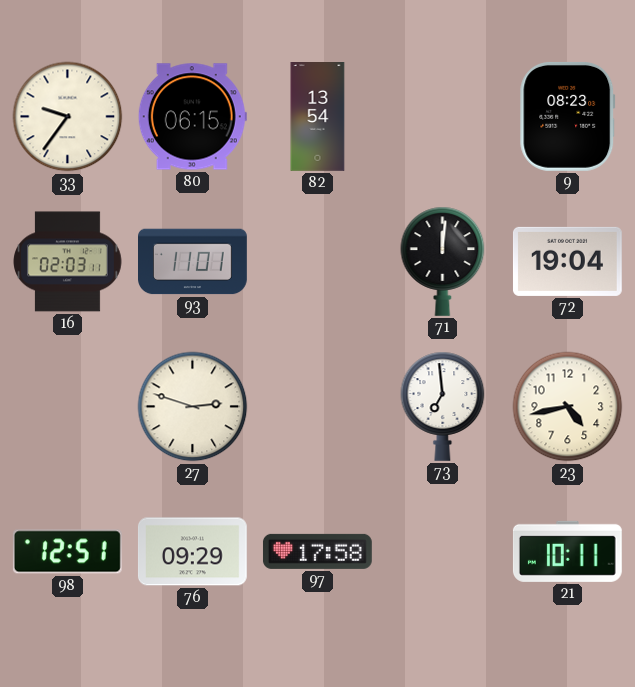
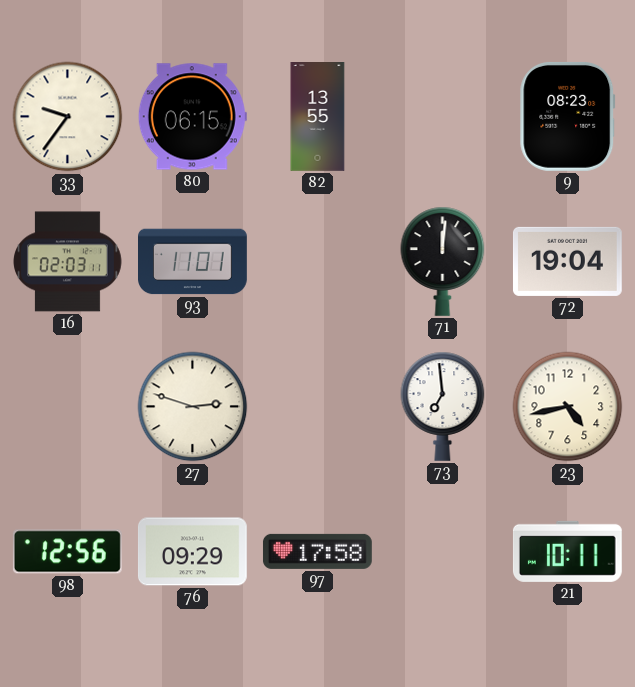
82: 13:54 -> 13:55
98: 12:51 -> 12:56
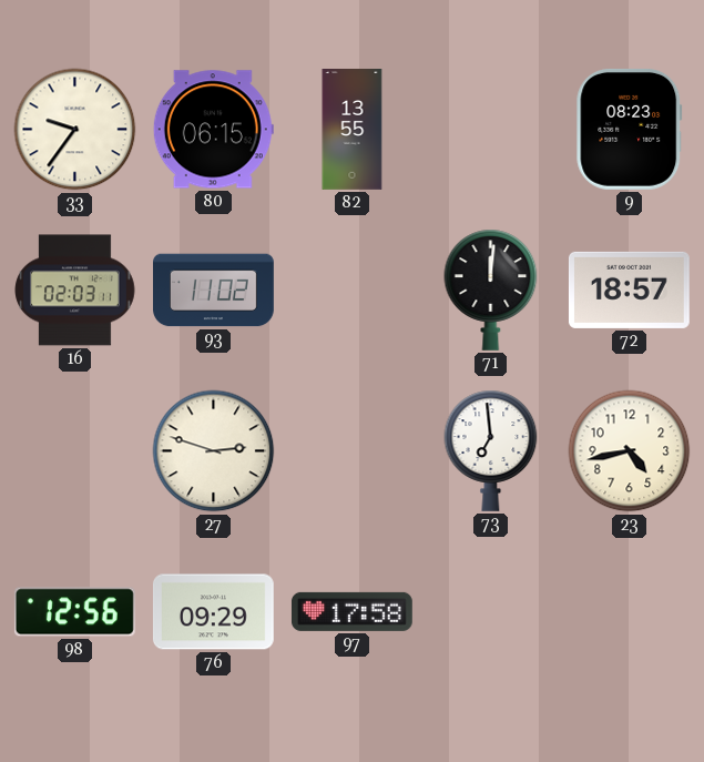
93: 11:01 -> 11:02
72: 19:04 -> 18:57
21: 10:11 -> none
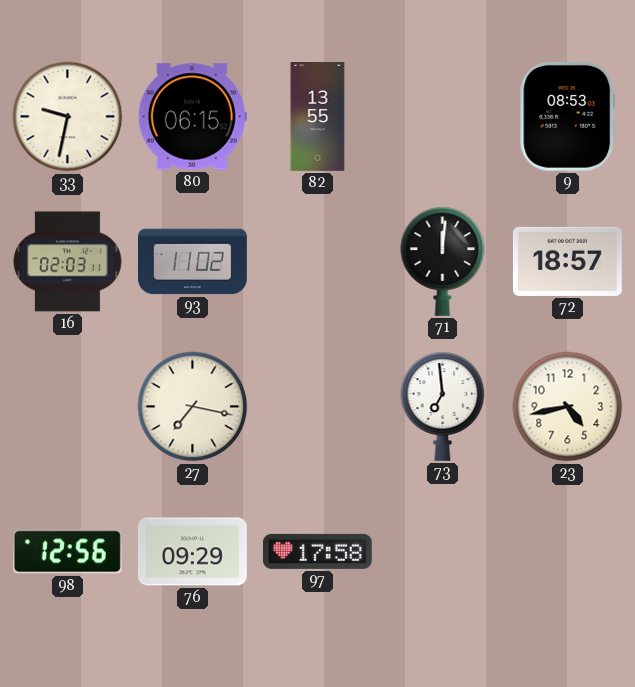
33: 9:36 -> 9:32
9: 08:23 -> 08:53
27: 2:48 -> 7:17
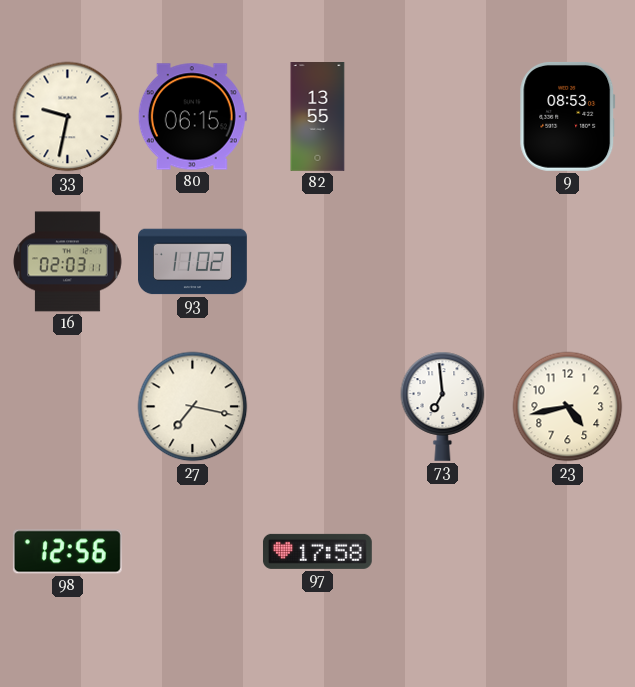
71: 12:01 -> none
72: 18:57 -> none
76: 09:29 -> none
